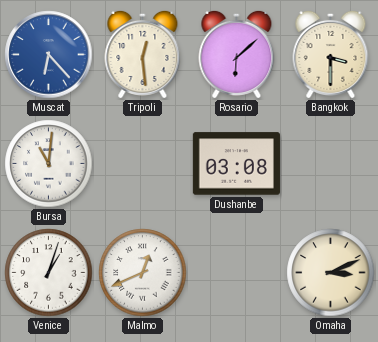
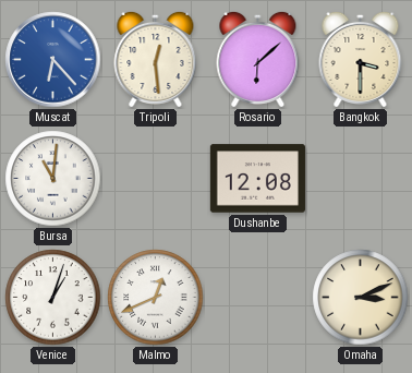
Dushanbe: 03:08 -> 12:08
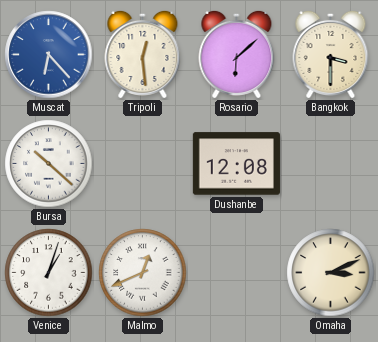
Bursa: 11:01 -> 10:22
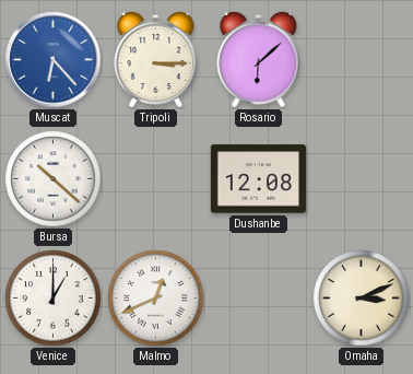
Tripoli: 12:29 -> 3:15
Bangkok: 3:30 -> none
Venice: 1:03 -> 1:00
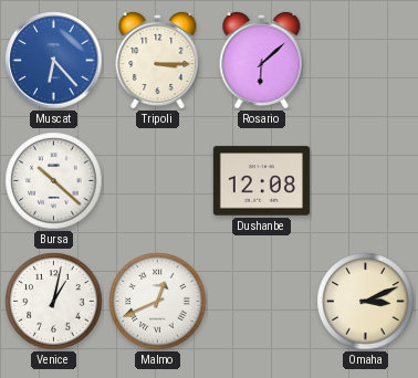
Venice: 1:00 -> 1:02
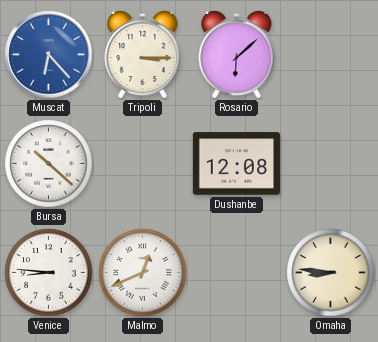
Venice: 1:02 -> 8:46
Omaha: 3:11 -> 8:46
